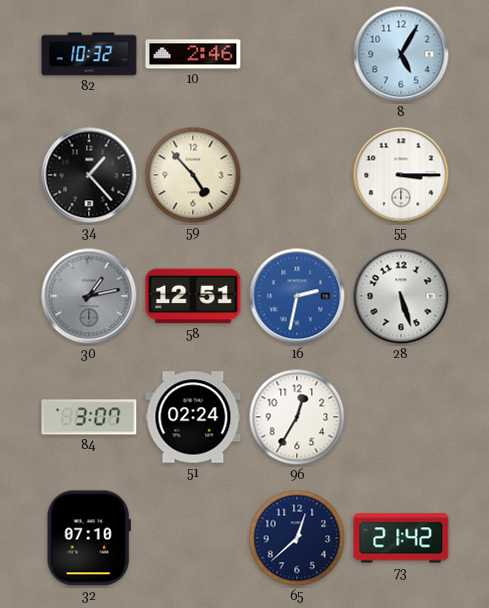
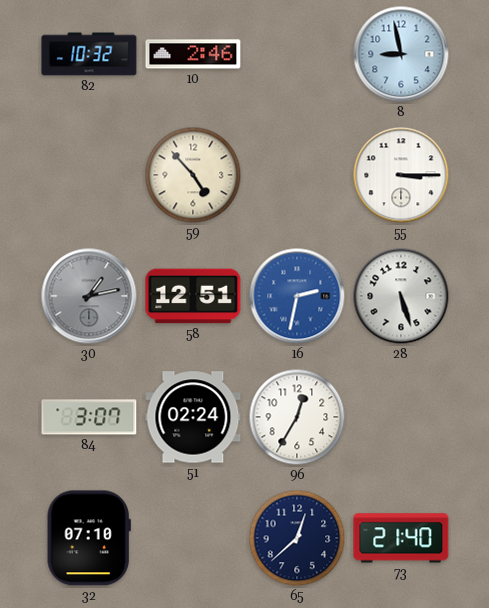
8: 5:05 -> 8:58
34: 1:23 -> none
73: 21:42 -> 21:40
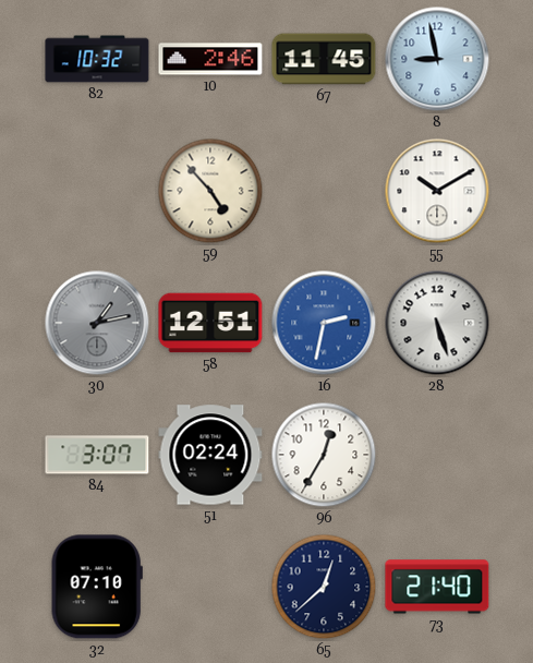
67: none -> 11:45
55: 3:15 -> 10:10
